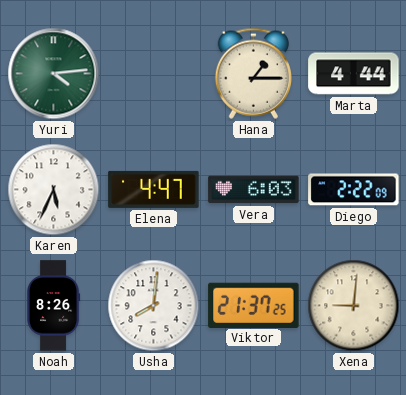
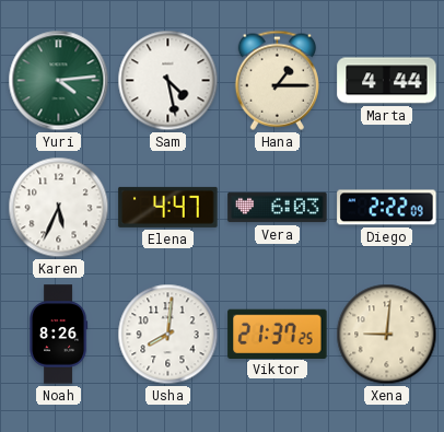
Sam: none -> 4:28
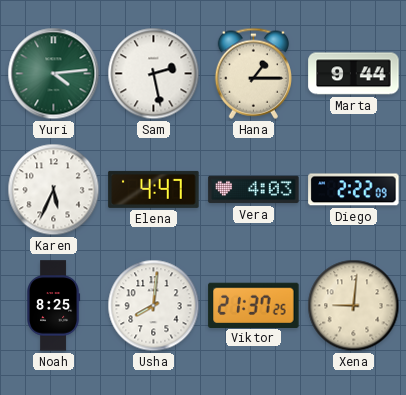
Sam: 4:28 -> 2:28
Marta: 4:44 -> 9:44
Vera: 6:03 -> 4:03
Noah: 8:26 -> 8:25
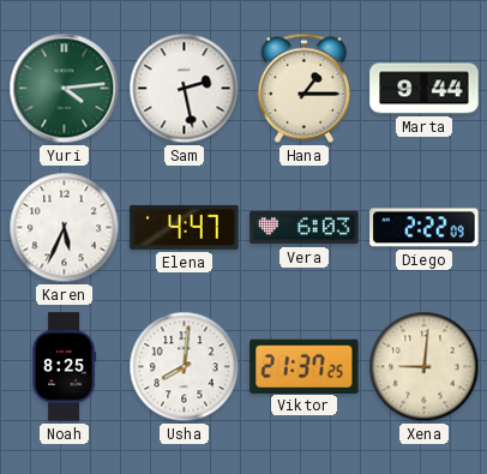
Vera: 4:03 -> 6:03
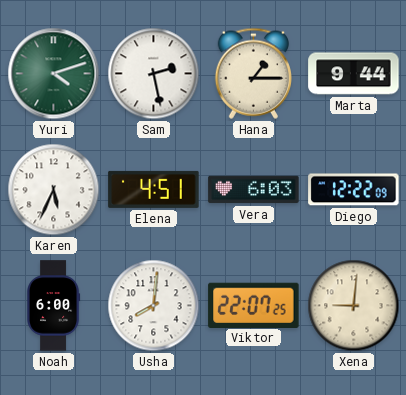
Yuri: 4:14 -> 4:12
Elena: 4:47 -> 4:51
Diego: 2:22 -> 12:22
Noah: 8:25 -> 6:00
Viktor: 21:37 -> 22:07
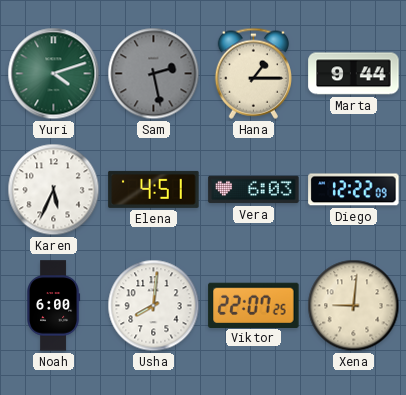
Sam dial: white -> grey
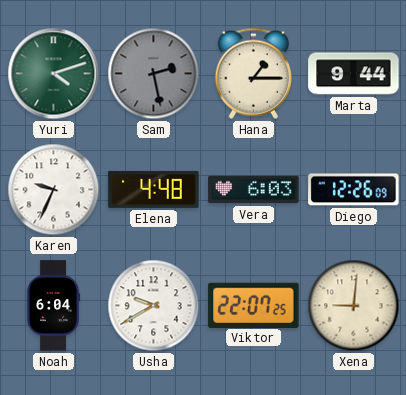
Karen: 5:34 -> 9:34
Elena: 4:51 -> 4:48
Diego: 12:22 -> 12:26
Noah: 6:00 -> 6:04
Usha: 8:01 -> 9:40
